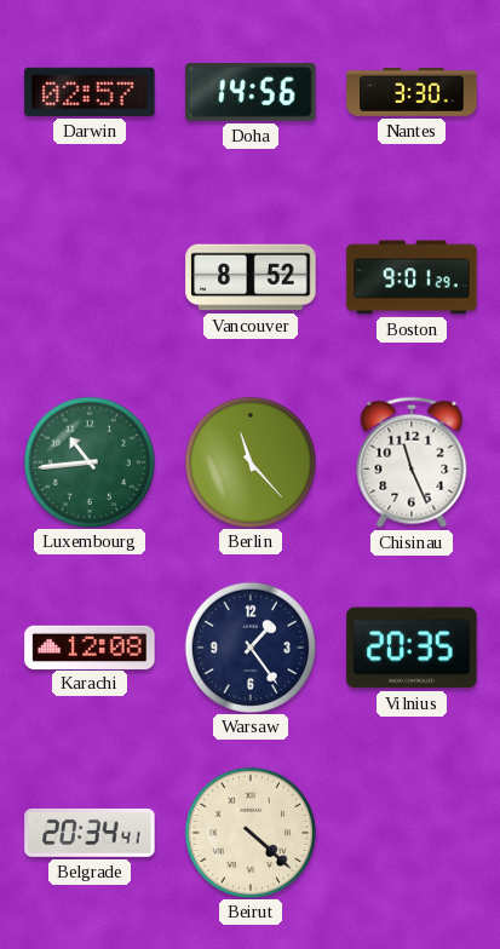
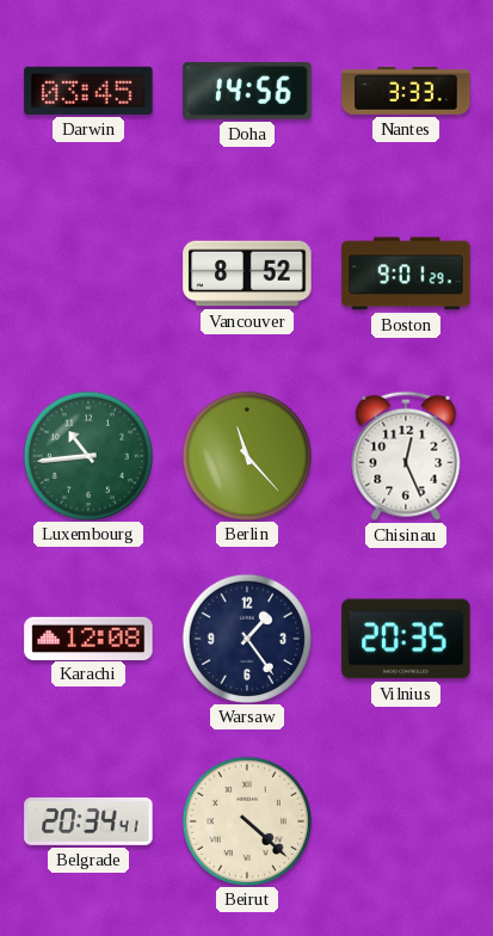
Darwin: 02:57 -> 03:45
Nantes: 3:30 -> 3:33
Chisinau: 11:26 -> 12:26
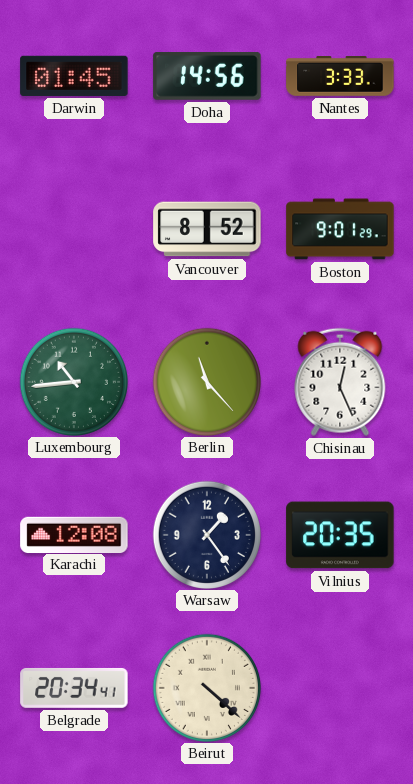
Darwin: 03:45 -> 01:45
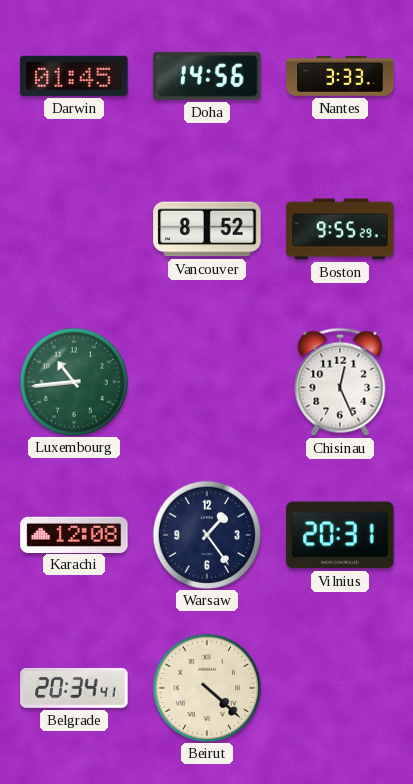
Boston: 9:01 -> 9:55
Berlin: 11:23 -> none
Vilnius: 20:35 -> 20:31
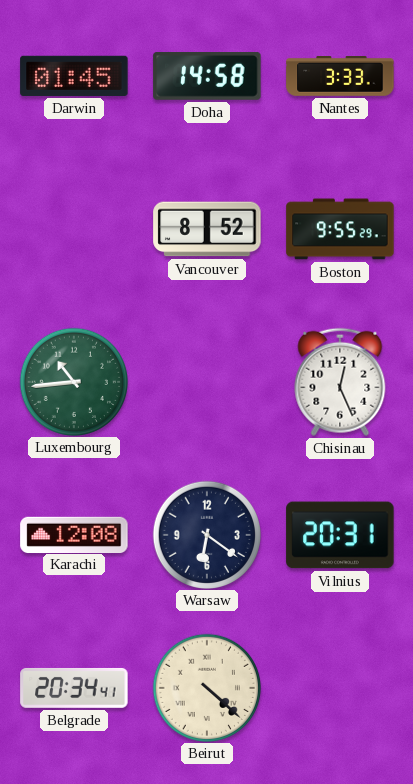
Doha: 14:56 -> 14:58
Warsaw: 1:24 -> 6:21
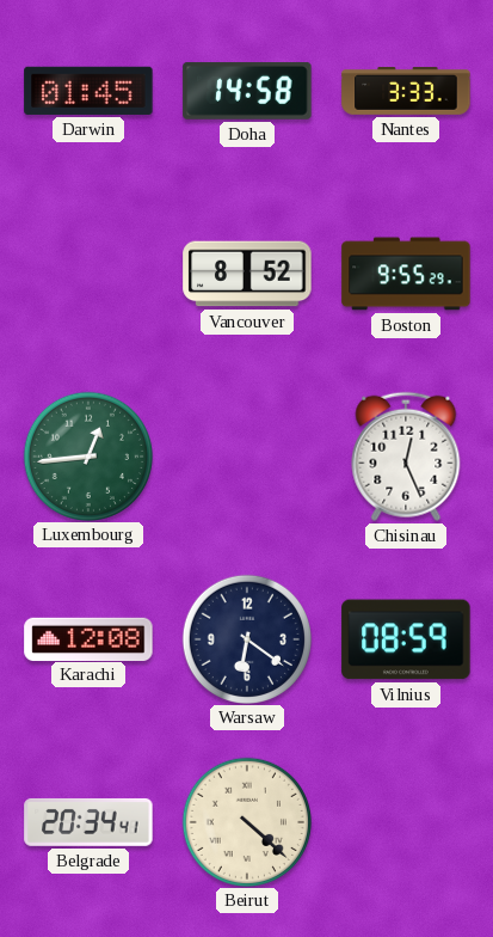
Luxembourg: 10:44 -> 12:44
Vilnius: 20:31 -> 08:59
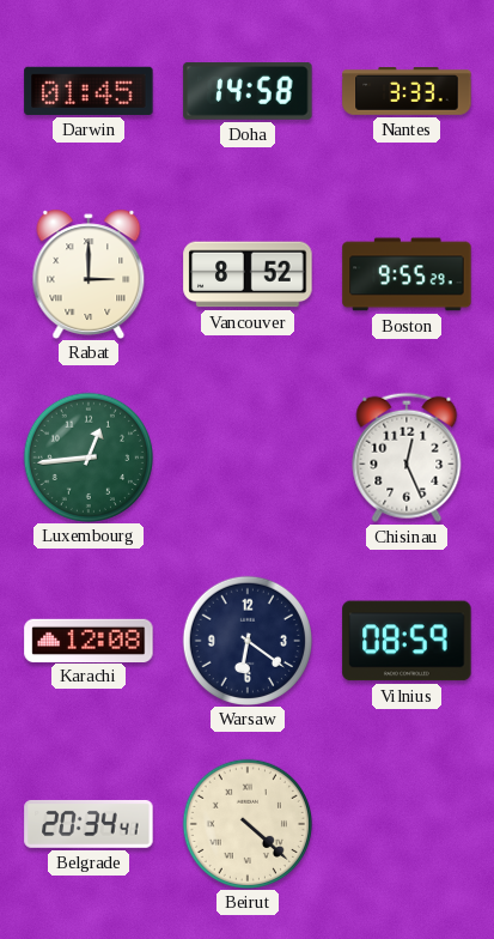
Rabat: none -> 3:00
